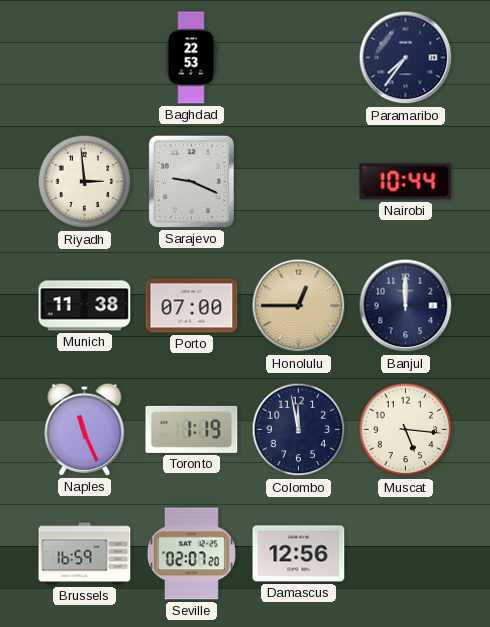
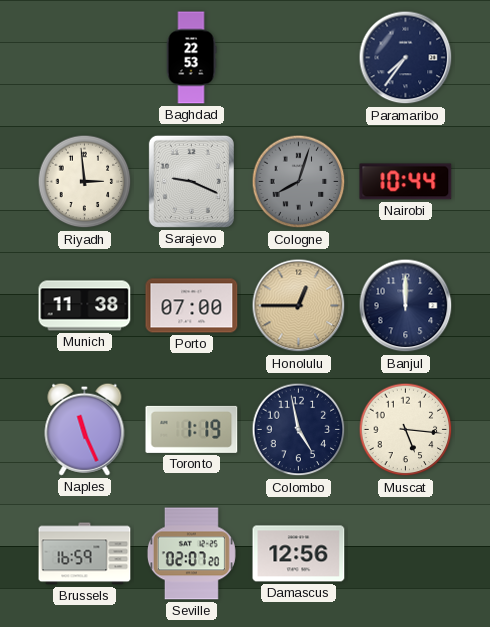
Cologne: none -> 8:03
Colombo: 11:58 -> 4:58
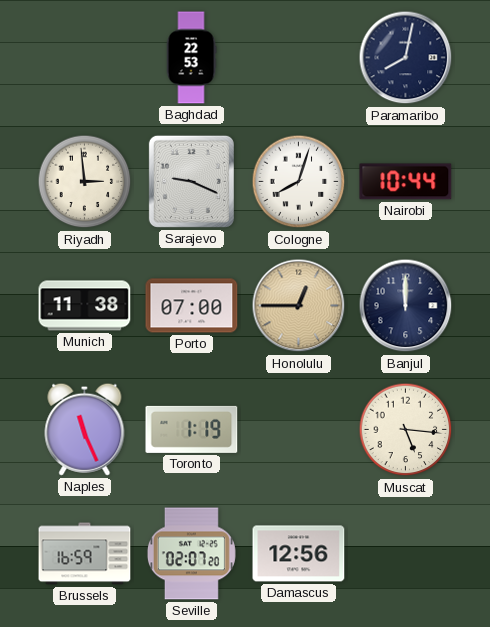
Paramaribo: 7:36 -> 8:02
Cologne dial: grey -> white
Colombo: 4:58 -> none
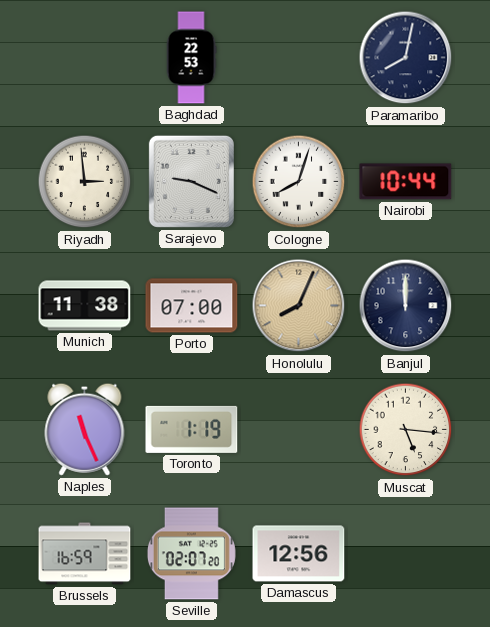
Honolulu: 12:45 -> 8:04
